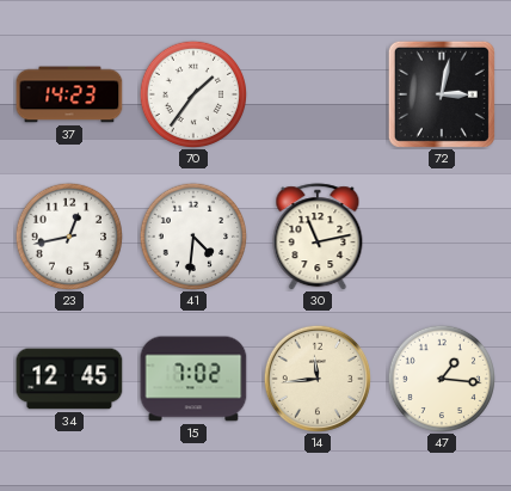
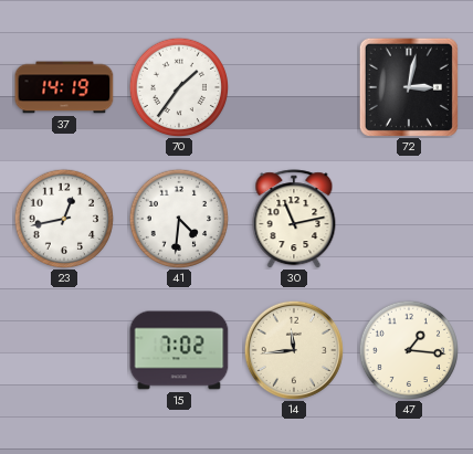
37: 14:23 -> 14:19
34: 12:45 -> none
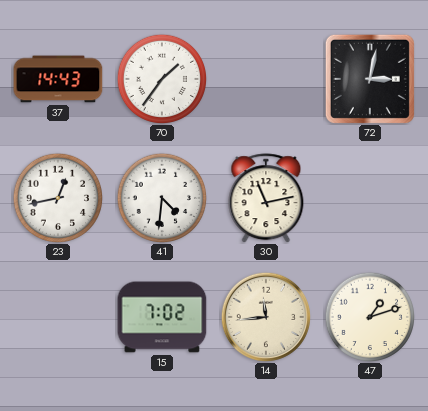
37: 14:19 -> 14:43
47: 1:16 -> 1:12
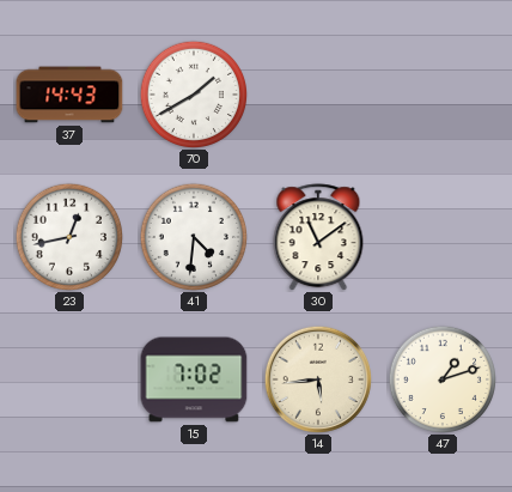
70: 1:36 -> 1:40
72: 3:02 -> none
30: 11:13 -> 11:09
14: 11:44 -> 5:44
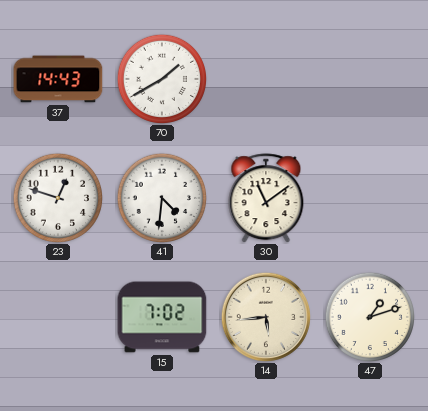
23: 12:43 -> 12:48
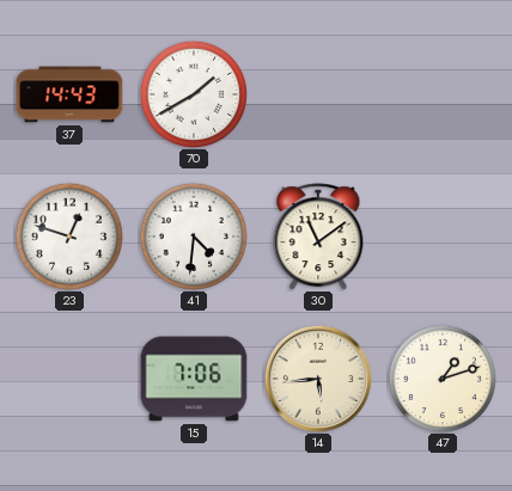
15: 7:02 -> 7:06
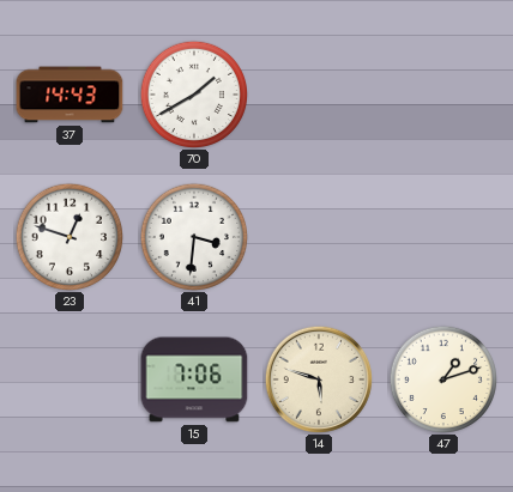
41: 4:31 -> 3:31
30: 11:09 -> none
14: 5:44 -> 5:48
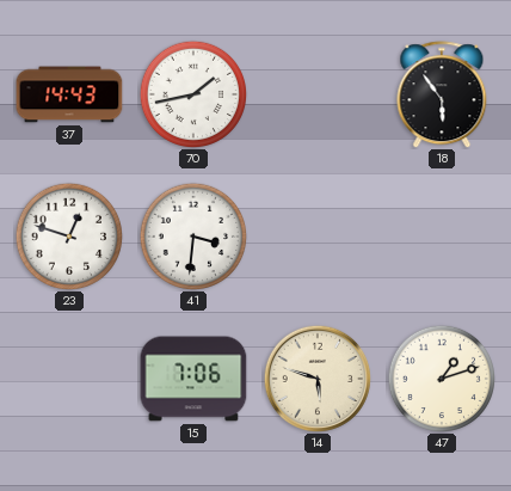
70: 1:40 -> 1:43
18: none -> 5:54
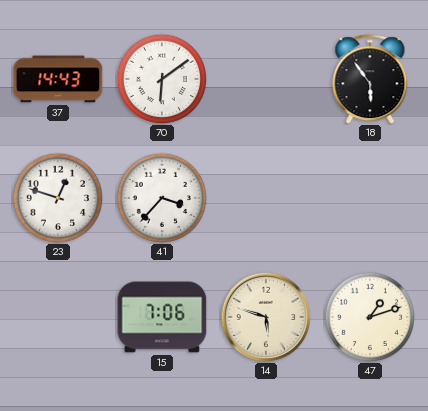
70: 1:43 -> 6:09
41: 3:31 -> 3:37
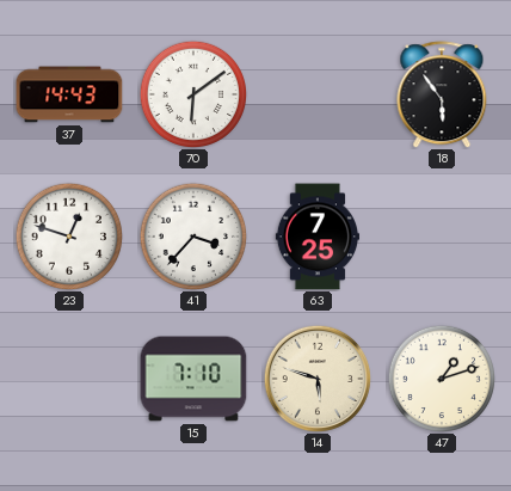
63: none -> 7:25
15: 7:06 -> 7:10
